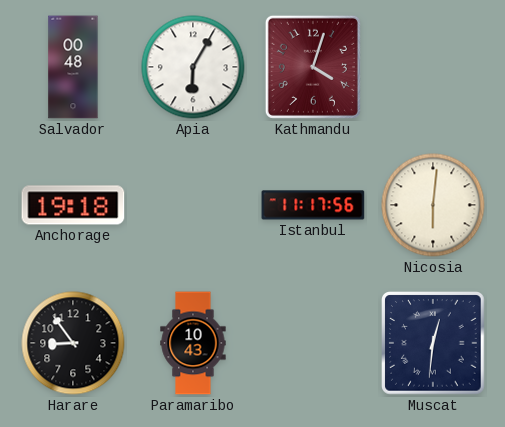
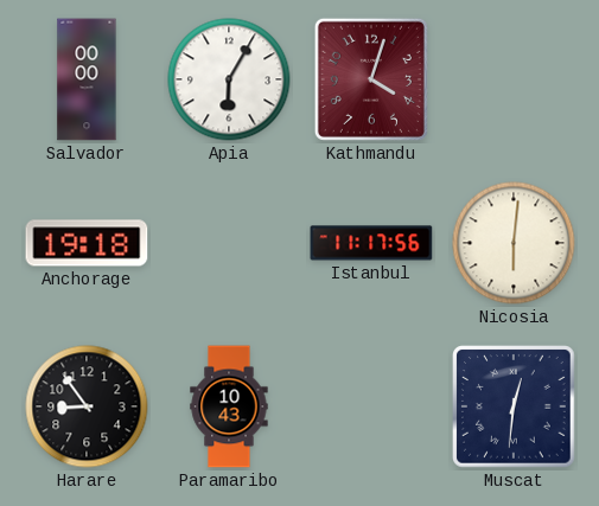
Salvador: 00:48 -> 00:00
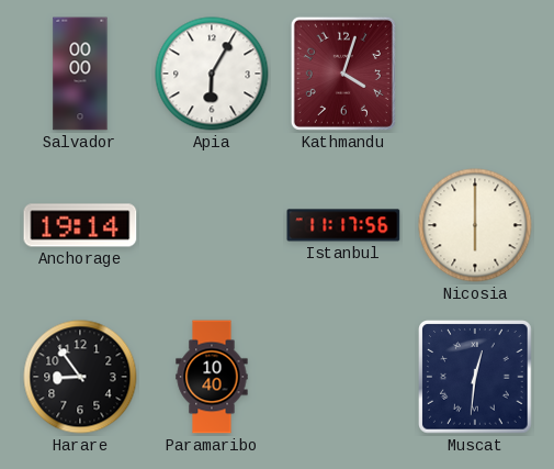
Anchorage: 19:18 -> 19:14
Nicosia: 6:01 -> 6:00
Paramaribo: 10:43 -> 10:40
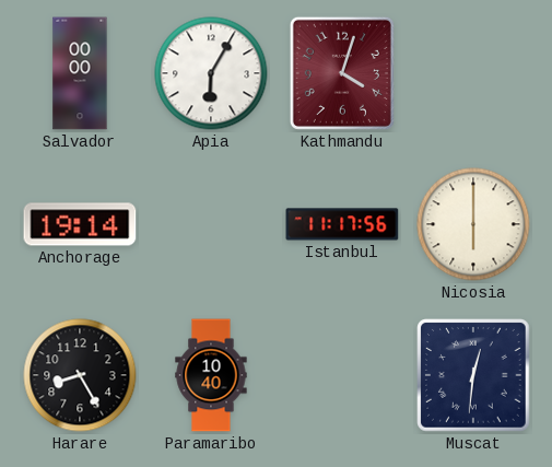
Harare: 8:54 -> 8:25
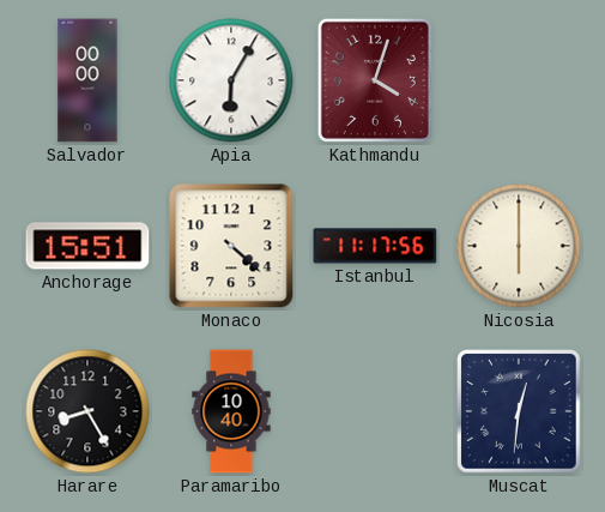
Anchorage: 19:14 -> 15:51
Monaco: none -> 4:22
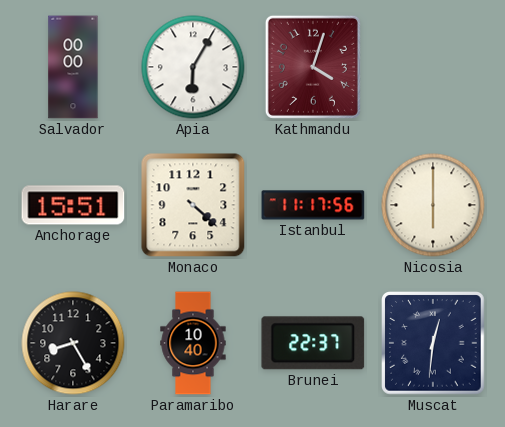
Brunei: none -> 22:37
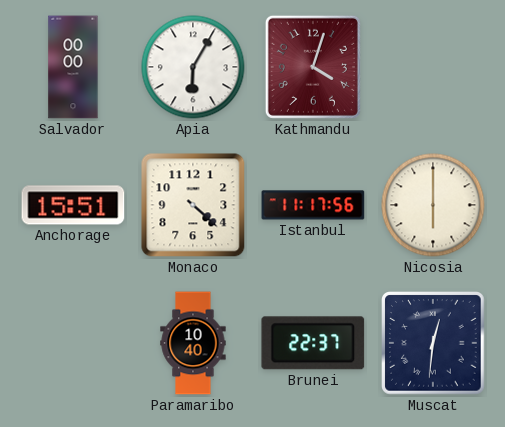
Harare: 8:25 -> none
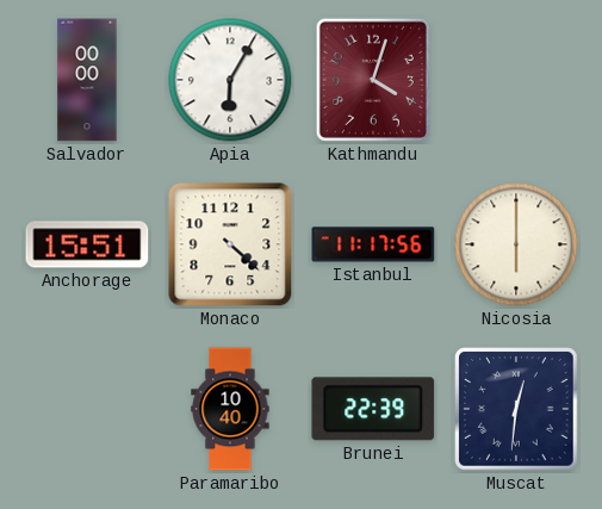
Brunei: 22:37 -> 22:39
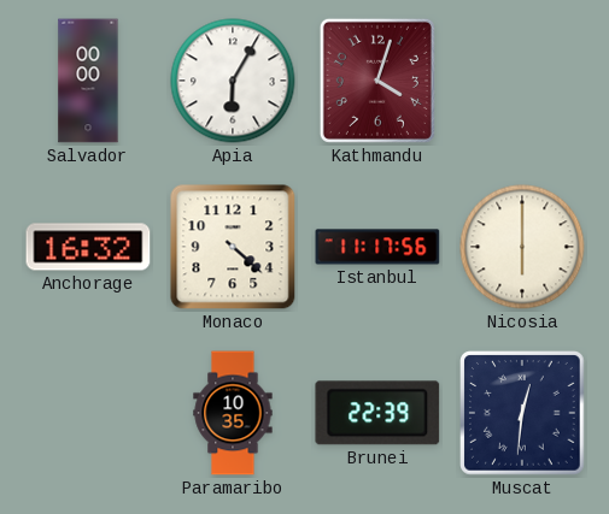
Anchorage: 15:51 -> 16:32
Paramaribo: 10:40 -> 10:35
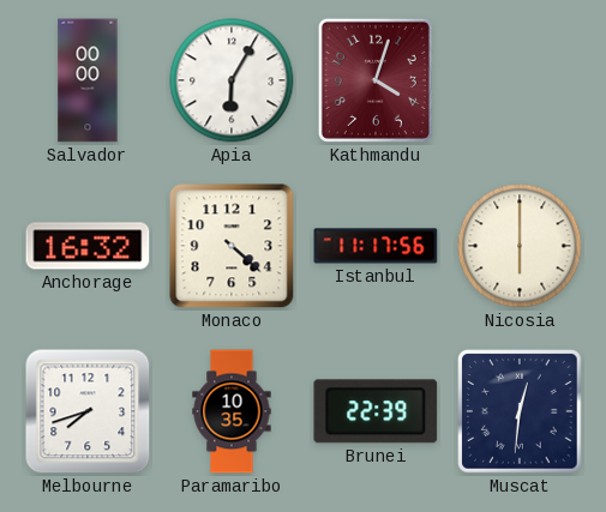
Melbourne: none -> 7:42
